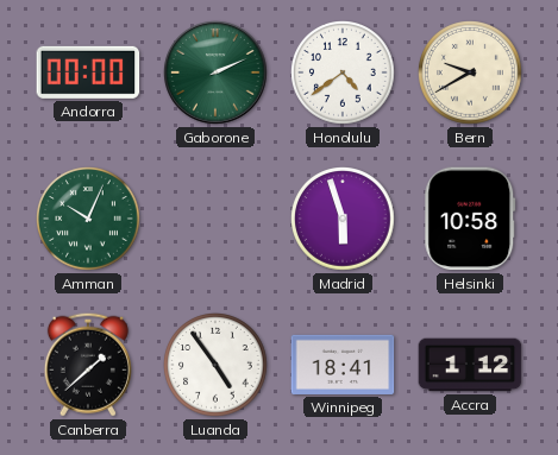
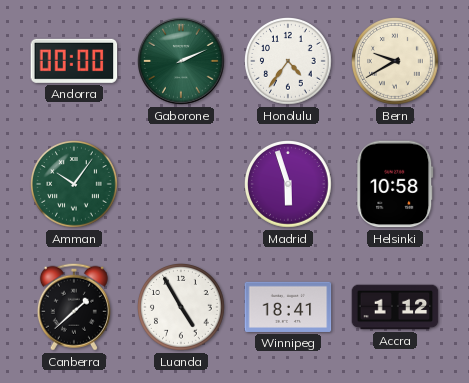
Honolulu: 4:39 -> 4:36
Amman: 10:04 -> 10:06
Luanda: 4:54 -> 4:55
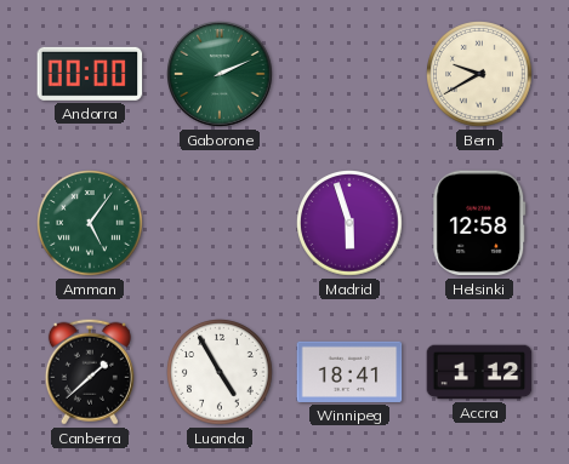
Honolulu: 4:36 -> none
Amman: 10:06 -> 5:06
Helsinki: 10:58 -> 12:58
